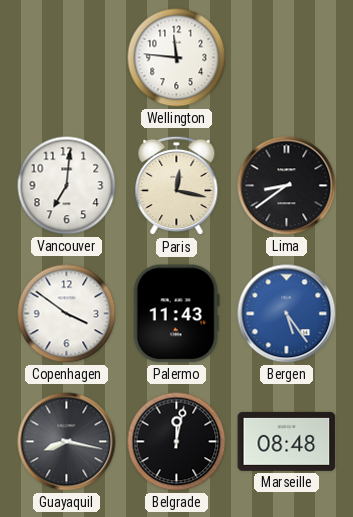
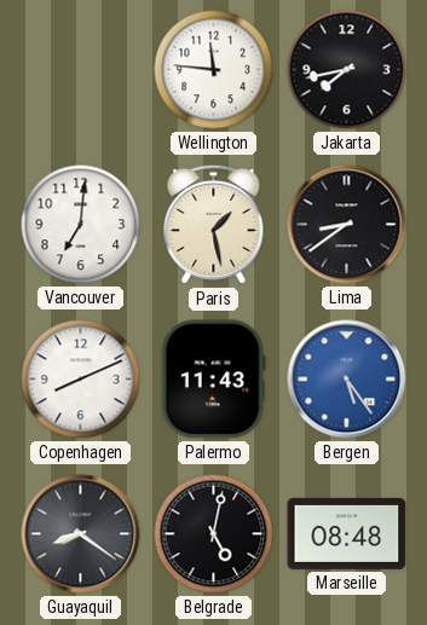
Jakarta: none -> 7:43
Paris: 12:17 -> 1:28
Copenhagen: 3:51 -> 8:11
Guayaquil: 8:17 -> 8:21
Belgrade: 12:02 -> 5:02
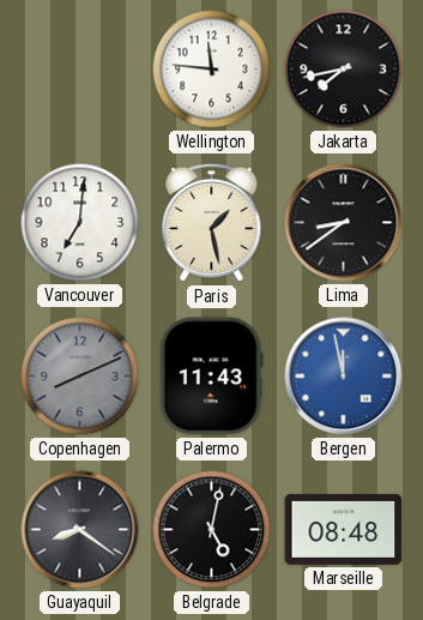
Copenhagen dial: white -> grey
Bergen: 5:24 -> 11:58
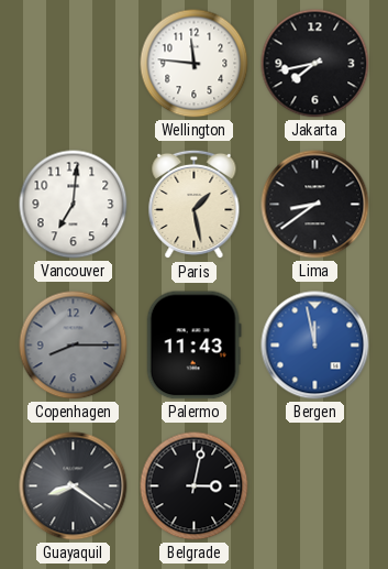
Copenhagen: 8:11 -> 8:15
Belgrade: 5:02 -> 3:02
Marseille: 08:48 -> none
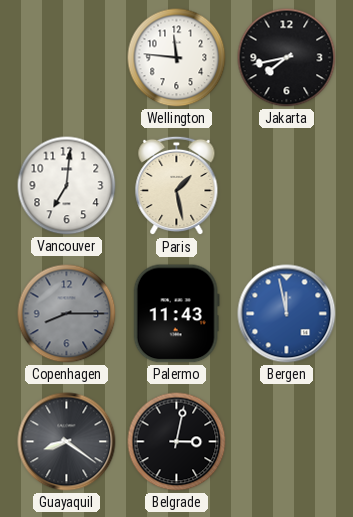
Lima: 8:39 -> none
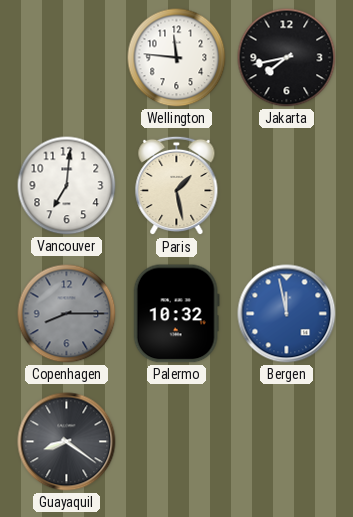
Palermo: 11:43 -> 10:32
Belgrade: 3:02 -> none
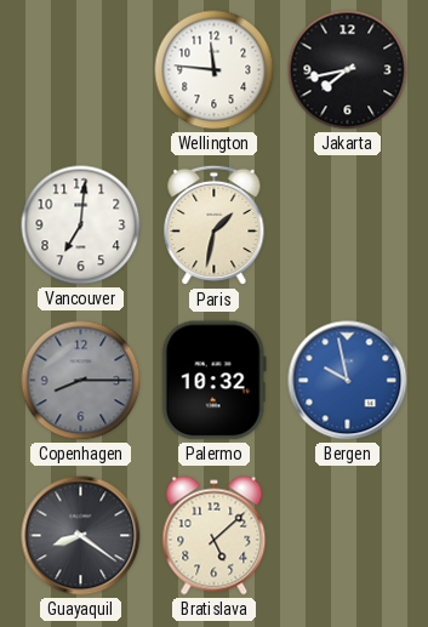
Paris: 1:28 -> 1:32
Bergen: 11:58 -> 9:58
Bratislava: none -> 5:08
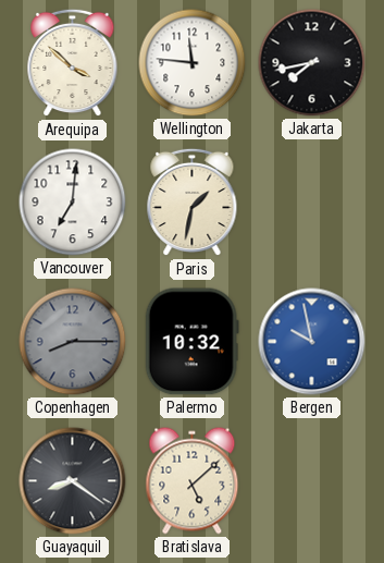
Arequipa: none -> 3:52
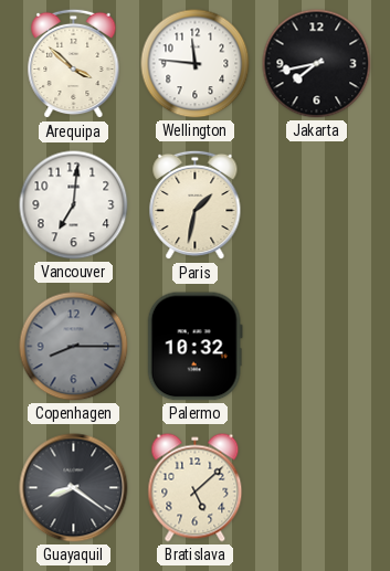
Bergen: 9:58 -> none
